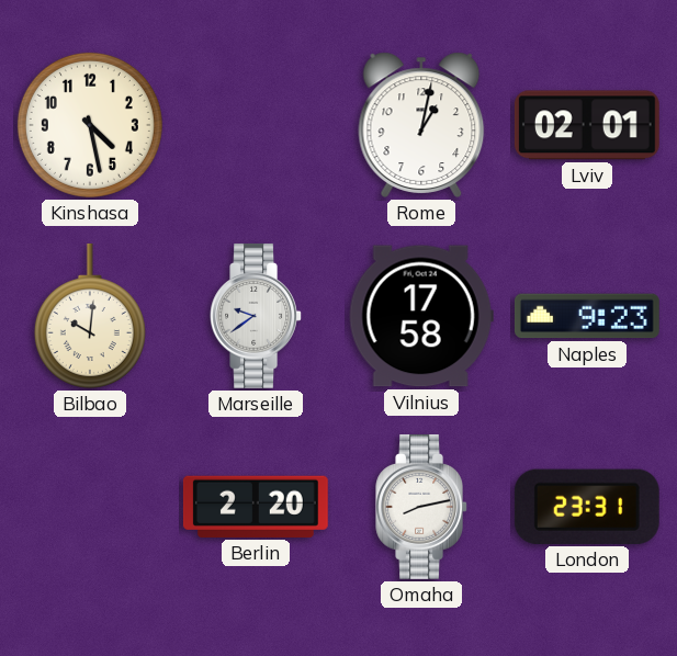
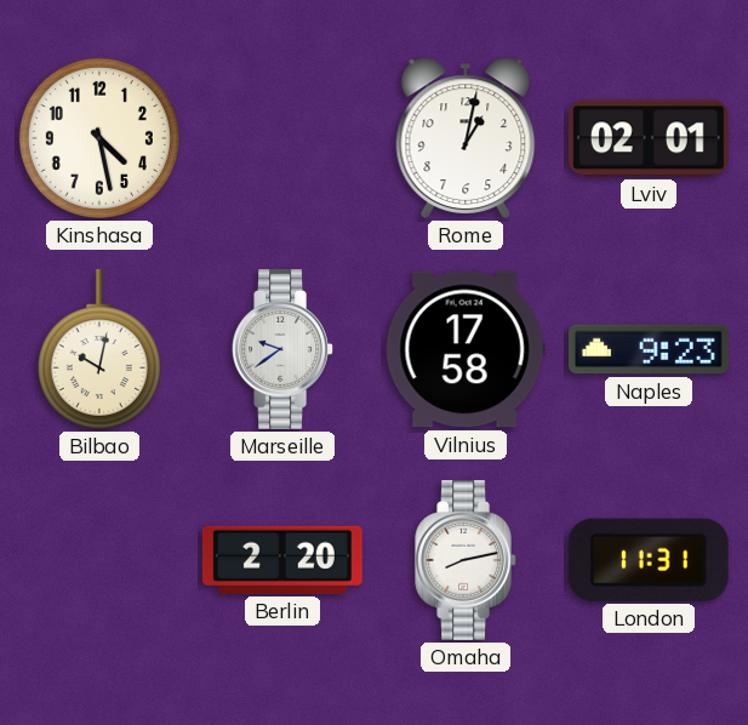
Bilbao: 10:01 -> 10:02
London: 23:31 -> 11:31
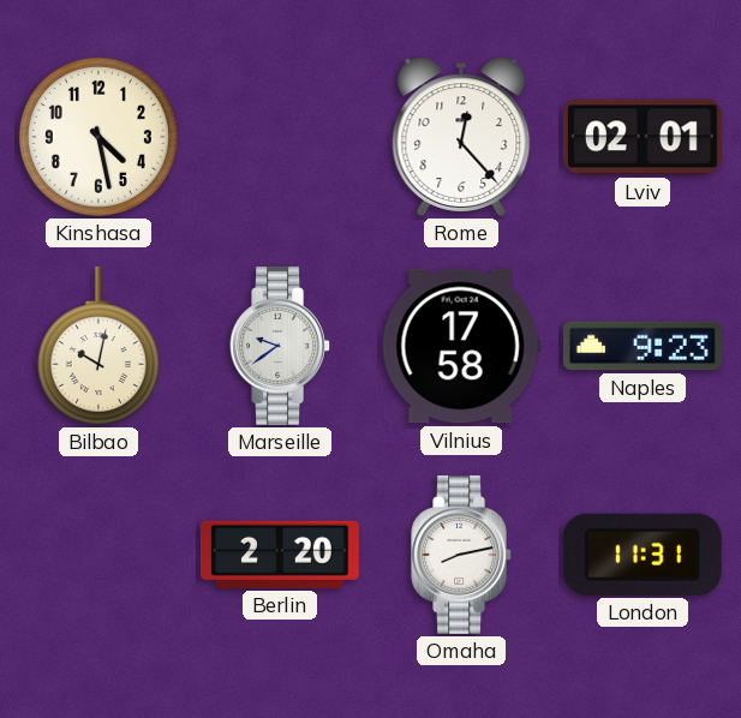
Rome: 1:02 -> 12:23
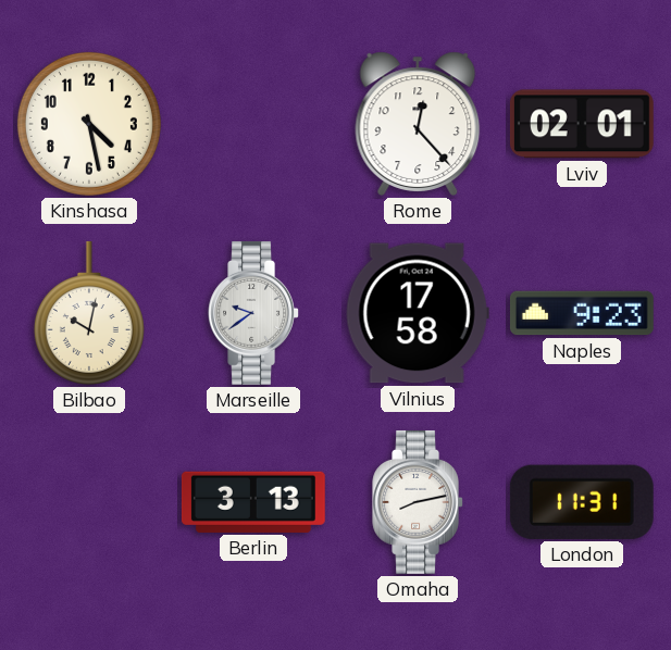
Berlin: 2:20 -> 3:13
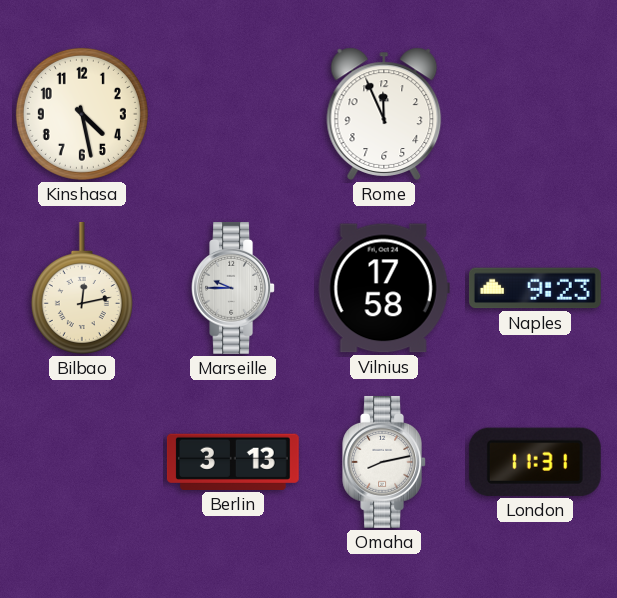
Rome: 12:23 -> 11:56
Lviv: 02:01 -> none
Bilbao: 10:02 -> 12:13
Marseille: 9:39 -> 9:45
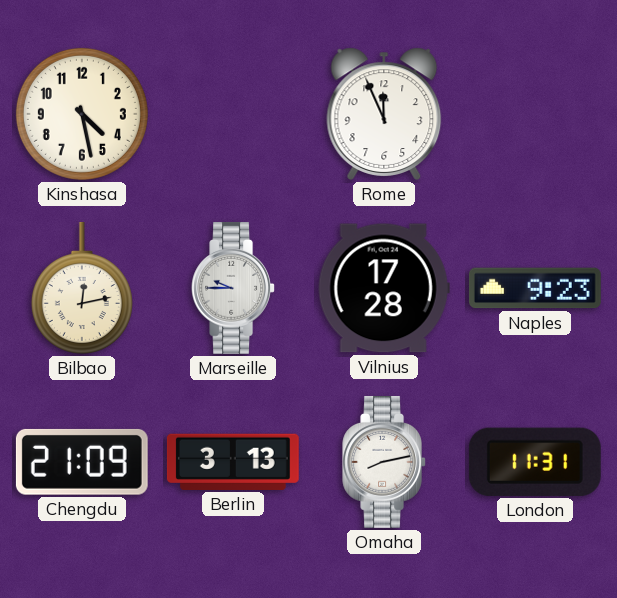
Vilnius: 17:58 -> 17:28
Chengdu: none -> 21:09
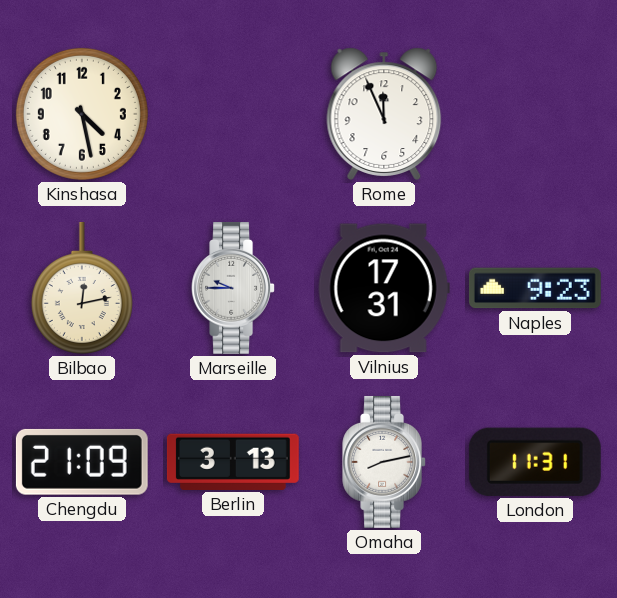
Vilnius: 17:28 -> 17:31
